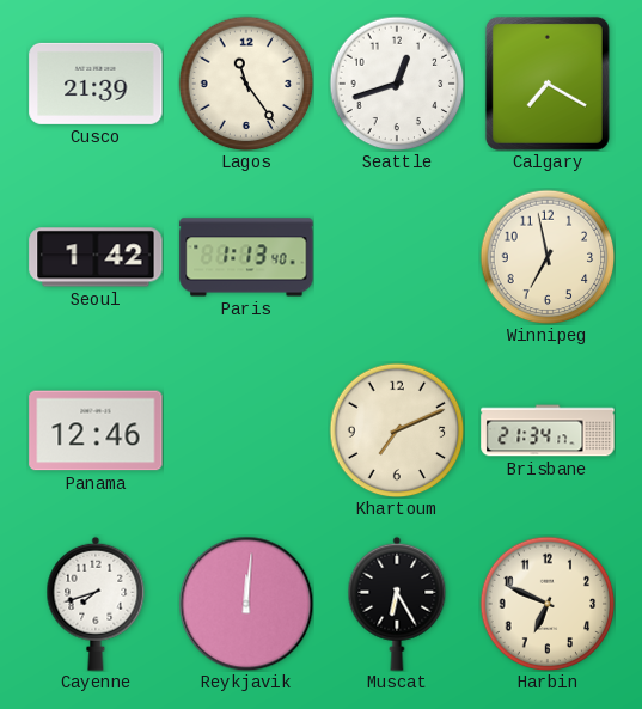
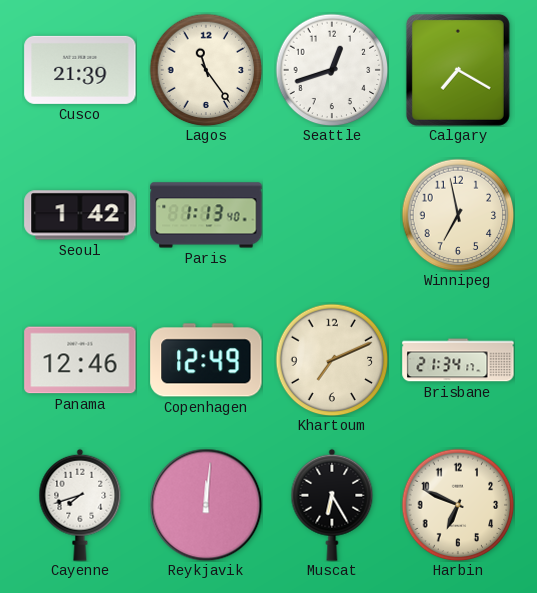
Copenhagen: none -> 12:49
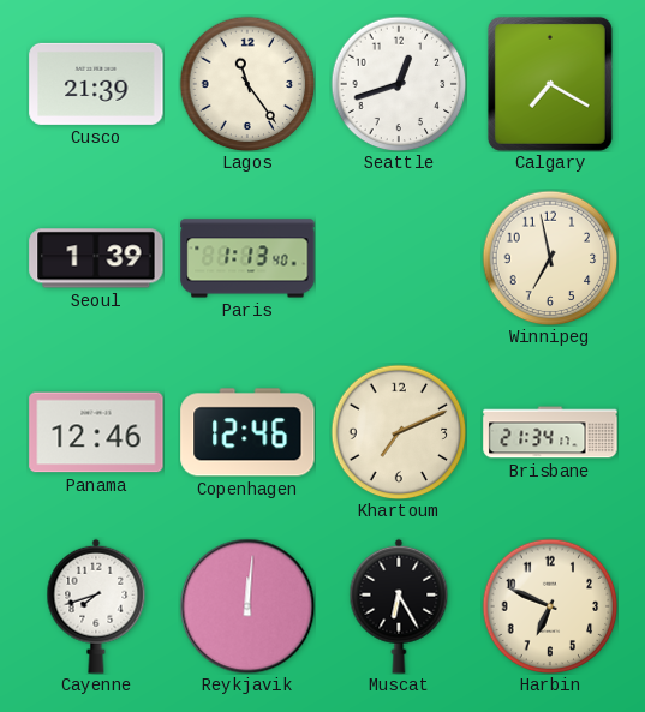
Seoul: 1:42 -> 1:39
Copenhagen: 12:49 -> 12:46
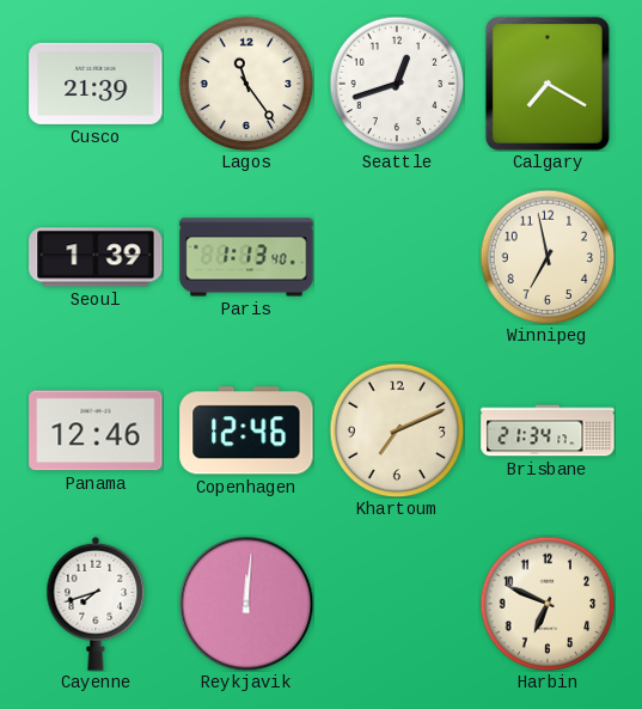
Muscat: 6:25 -> none
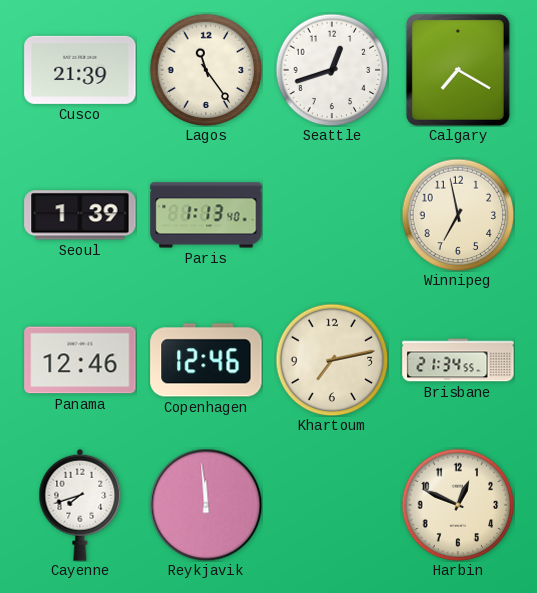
Khartoum: 7:11 -> 7:13
Brisbane: 21:34:17 -> 21:34:55
Reykjavik: 12:01 -> 11:59
Harbin: 6:49 -> 12:49
